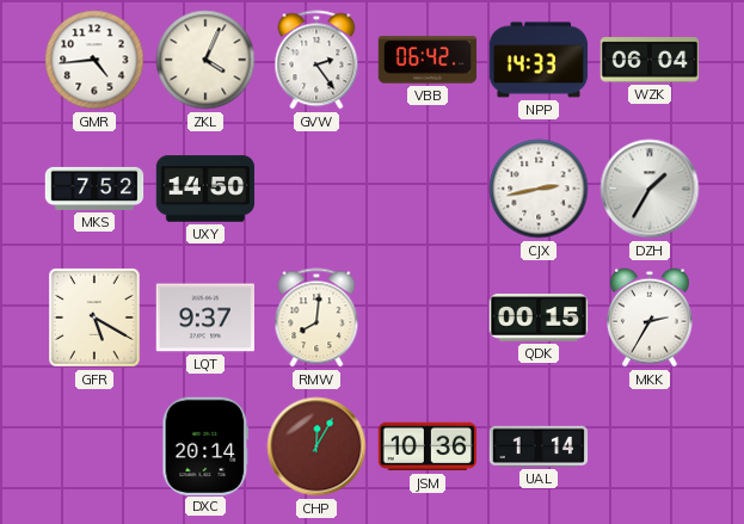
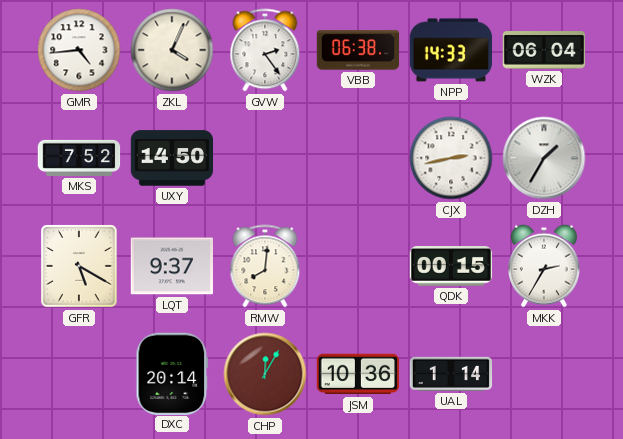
VBB: 06:42 -> 06:38
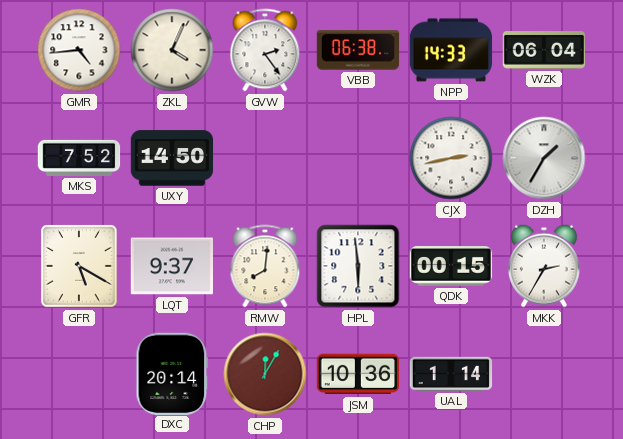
HPL: none -> 5:59
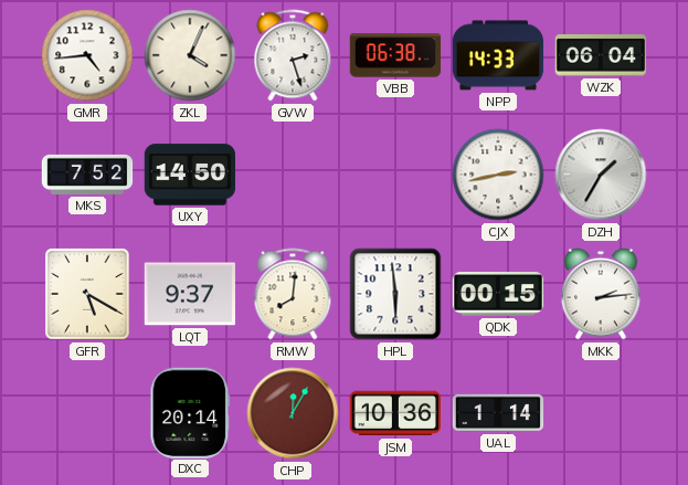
GVW: 2:24 -> 2:27
MKK: 2:35 -> 2:14
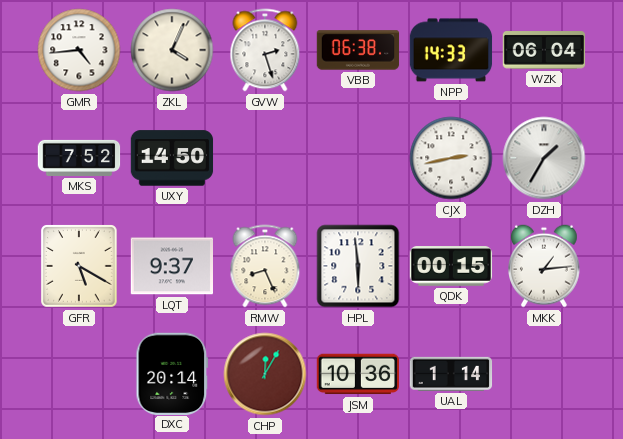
RMW: 8:01 -> 8:26
MKK: 2:14 -> 1:14
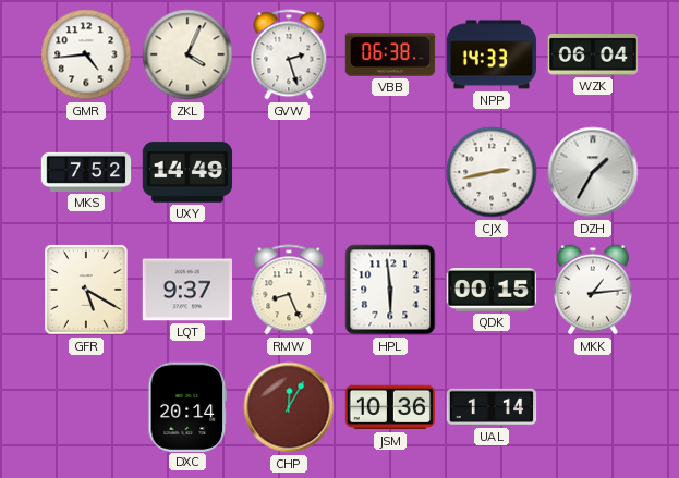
UXY: 14:50 -> 14:49
